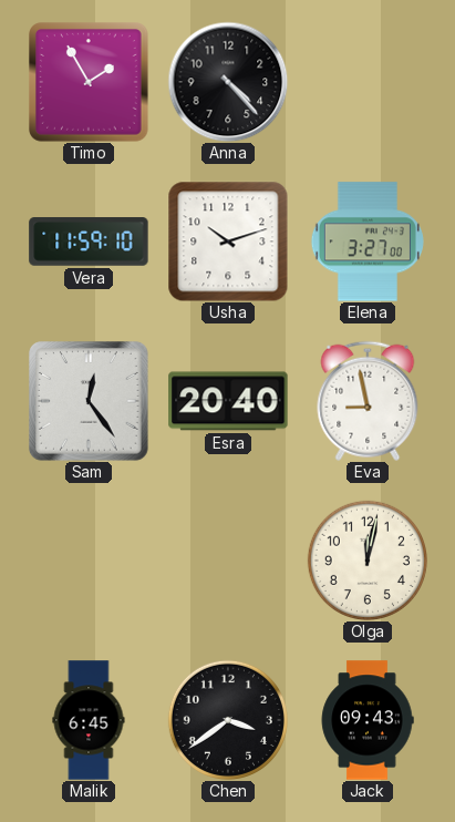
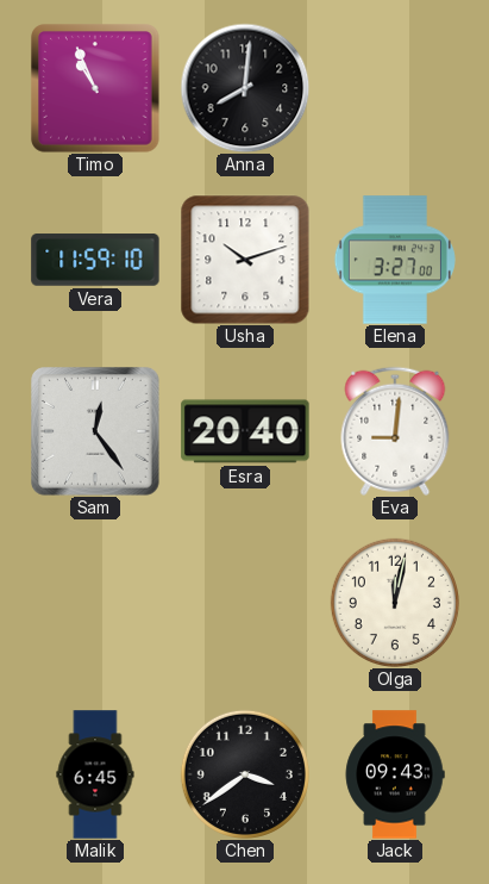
Timo: 1:55 -> 10:56
Anna: 4:23 -> 8:01
Eva: 8:58 -> 9:01
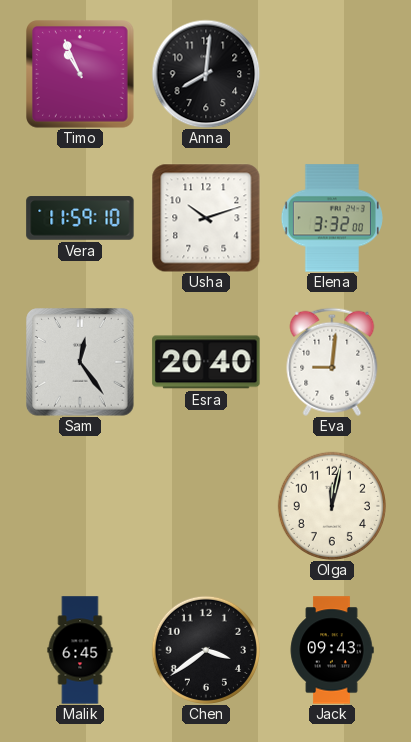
Elena: 3:27 -> 3:32
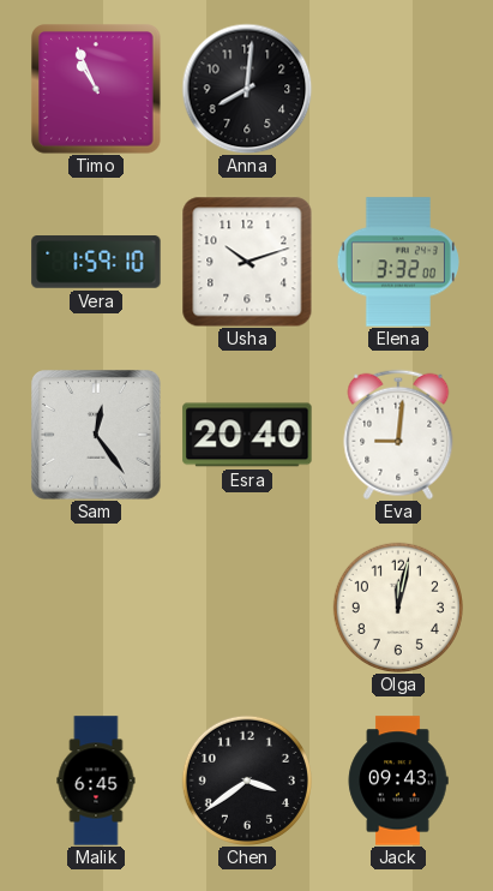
Vera: 11:59 -> 1:59
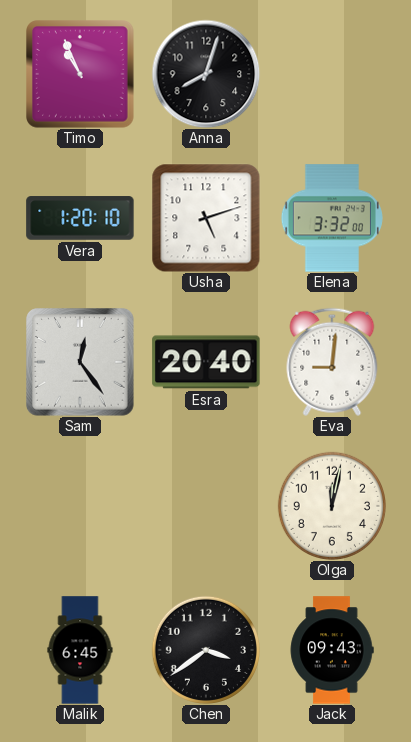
Anna: 8:01 -> 8:03
Vera: 1:59 -> 1:20
Usha: 10:12 -> 5:12
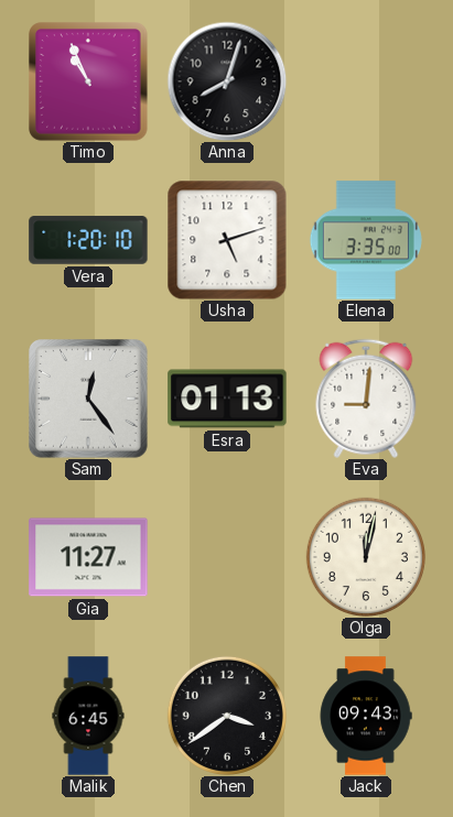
Elena: 3:32 -> 3:35
Esra: 20:40 -> 01:13
Gia: none -> 11:27
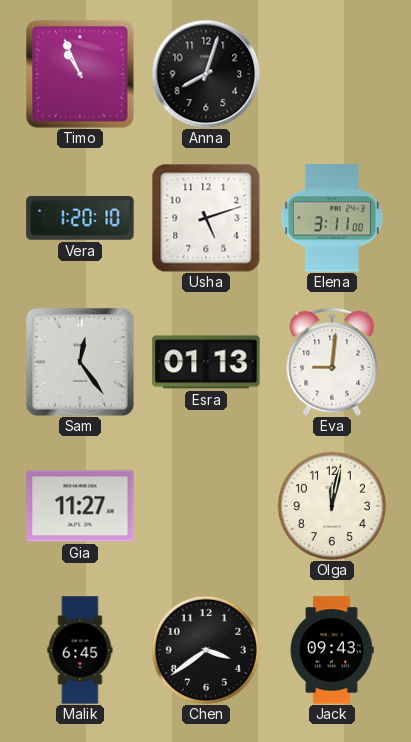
Elena: 3:35 -> 3:11
